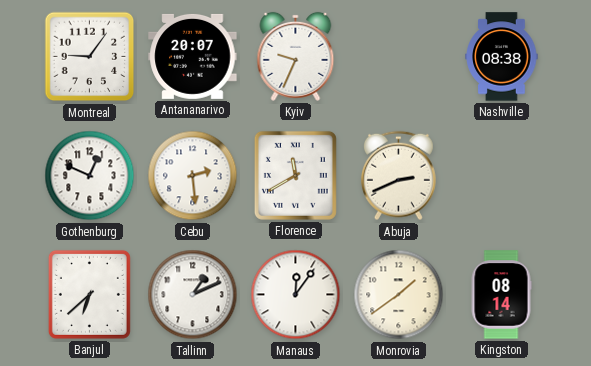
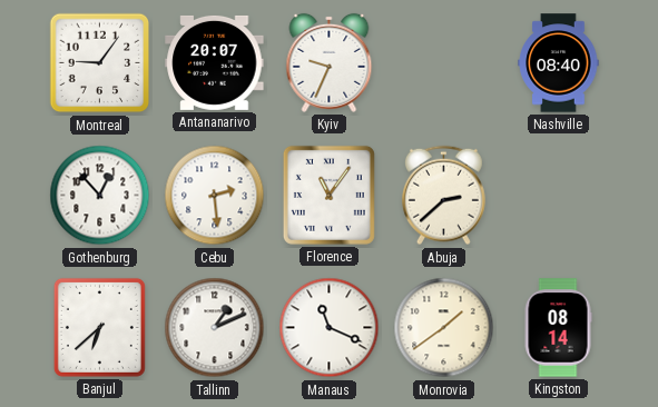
Nashville: 08:38 -> 08:40
Gothenburg: 12:49 -> 12:53
Florence: 11:40 -> 11:06
Abuja: 2:41 -> 2:38
Manaus: 12:06 -> 11:19
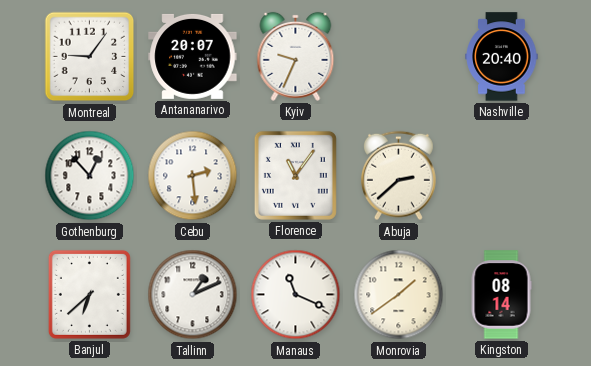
Nashville: 08:40 -> 20:40
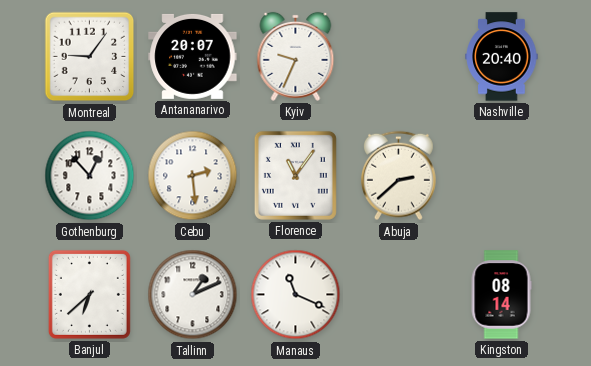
Monrovia: 1:39 -> none
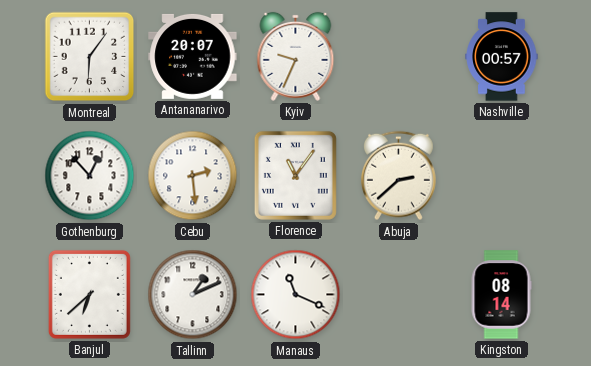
Montreal: 9:06 -> 6:06
Nashville: 20:40 -> 00:57
